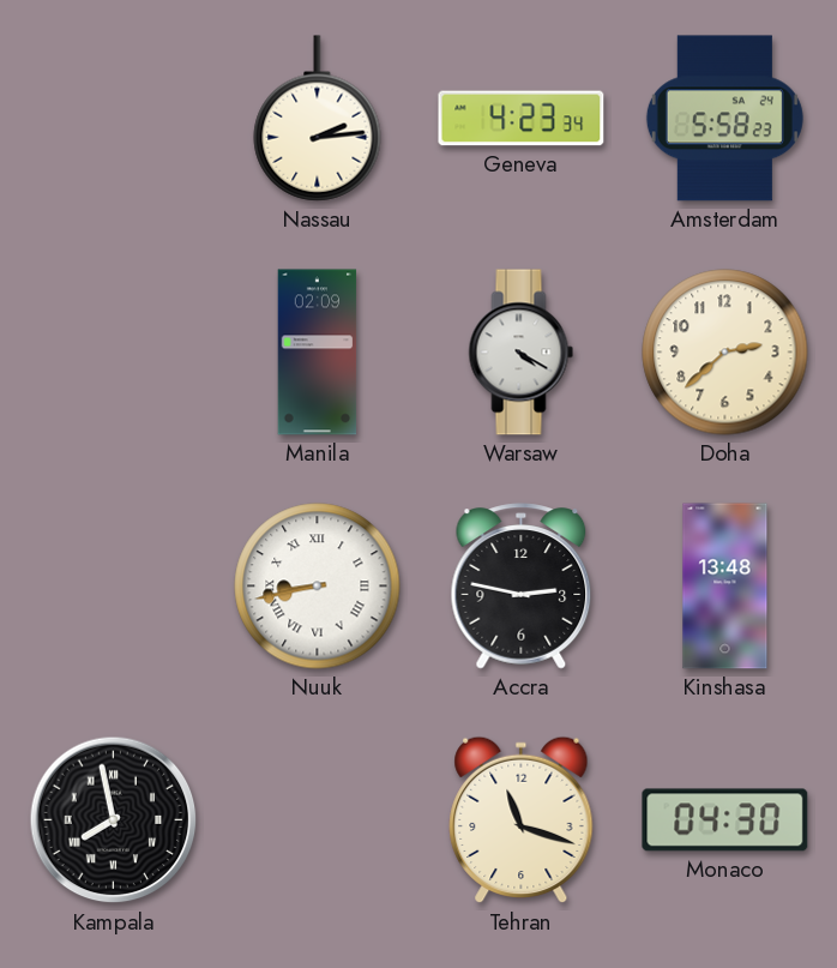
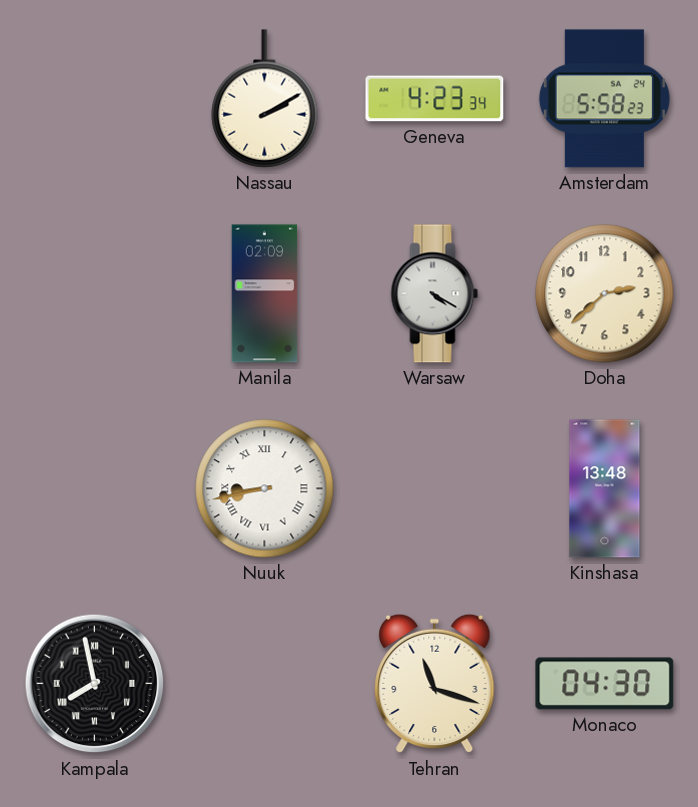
Nassau: 2:14 -> 2:10
Accra: 2:47 -> none
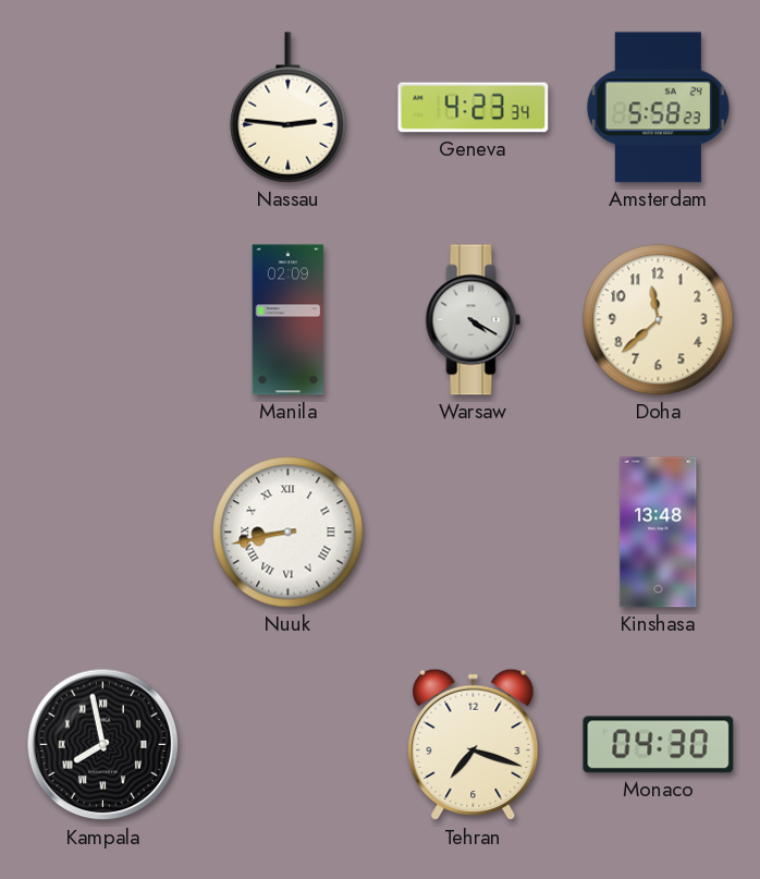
Nassau: 2:10 -> 2:46
Doha: 2:38 -> 11:38
Tehran: 11:18 -> 7:18
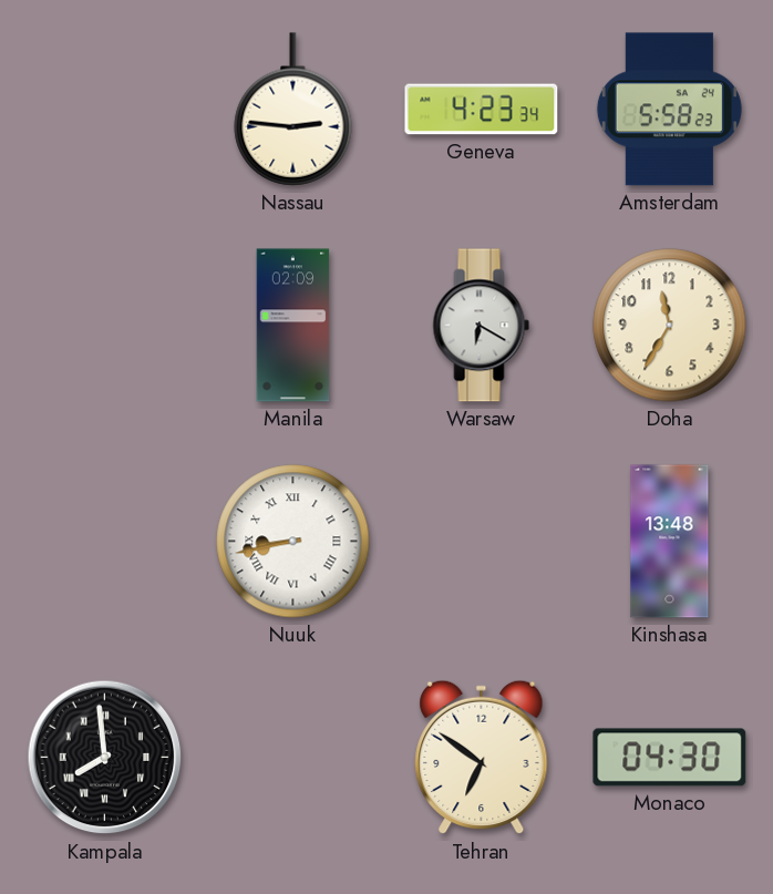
Warsaw: 4:20 -> 6:20
Doha: 11:38 -> 11:35
Kampala: 7:58 -> 7:59
Tehran: 7:18 -> 6:51
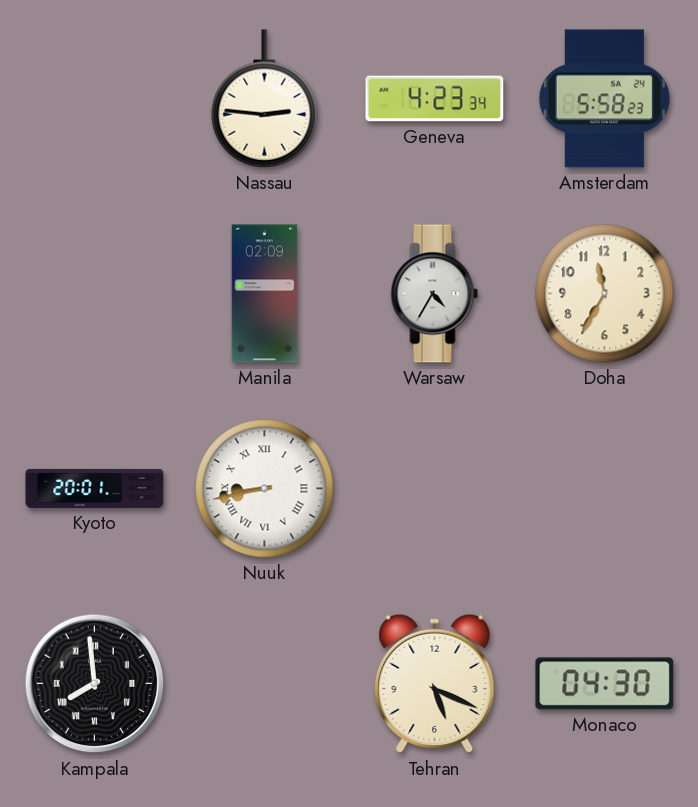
Warsaw: 6:20 -> 4:35
Kyoto: none -> 20:01
Kinshasa: 13:48 -> none
Tehran: 6:51 -> 5:19
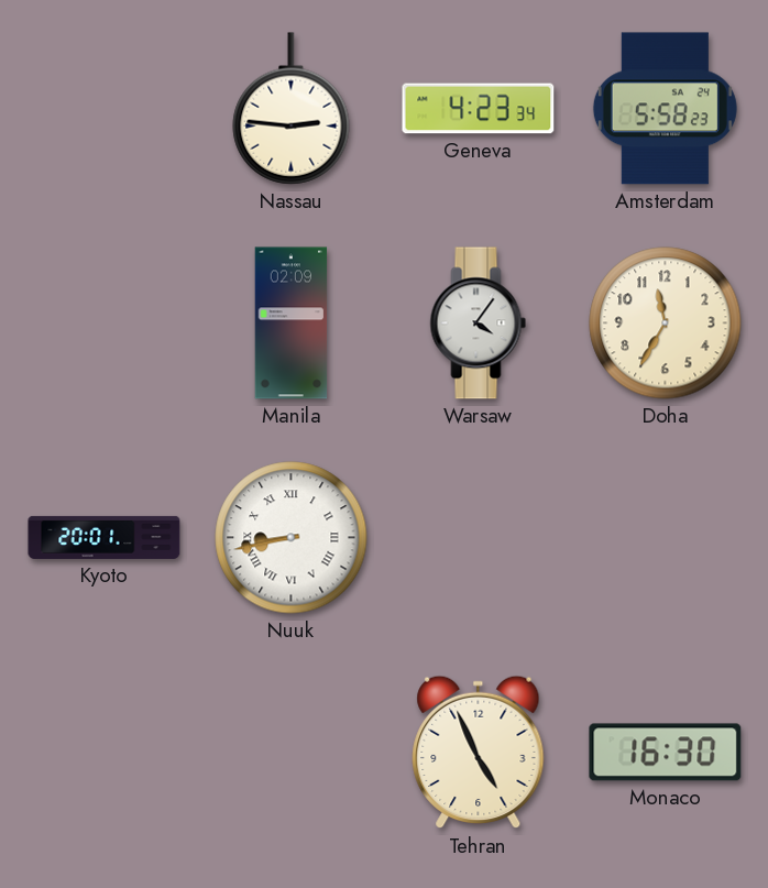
Warsaw: 4:35 -> 4:06
Kampala: 7:59 -> none
Tehran: 5:19 -> 4:56
Monaco: 04:30 -> 16:30
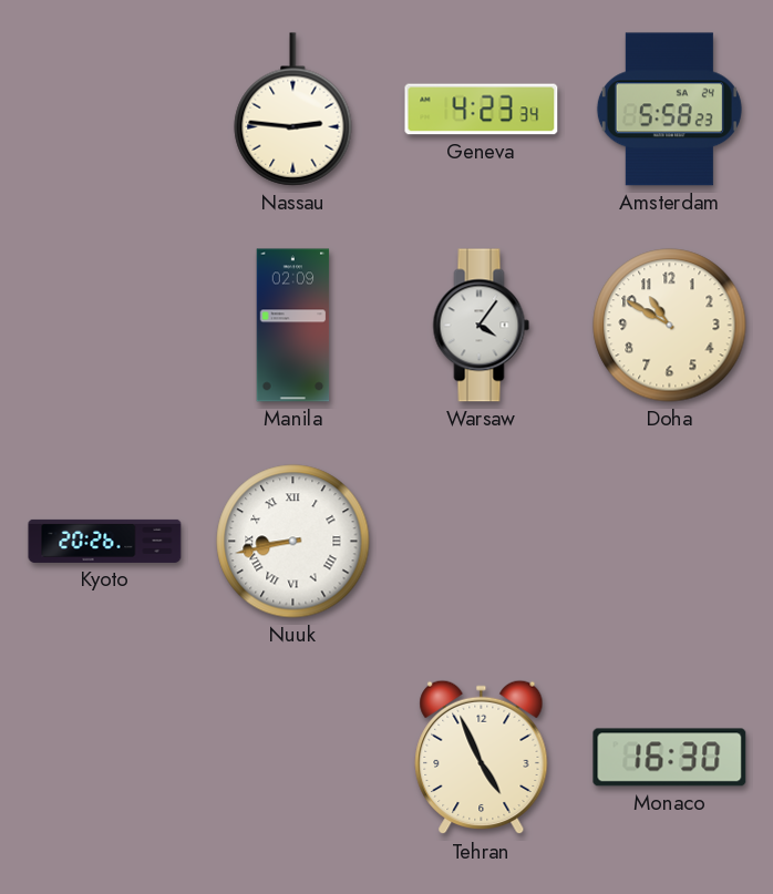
Doha: 11:35 -> 10:50
Kyoto: 20:01 -> 20:26
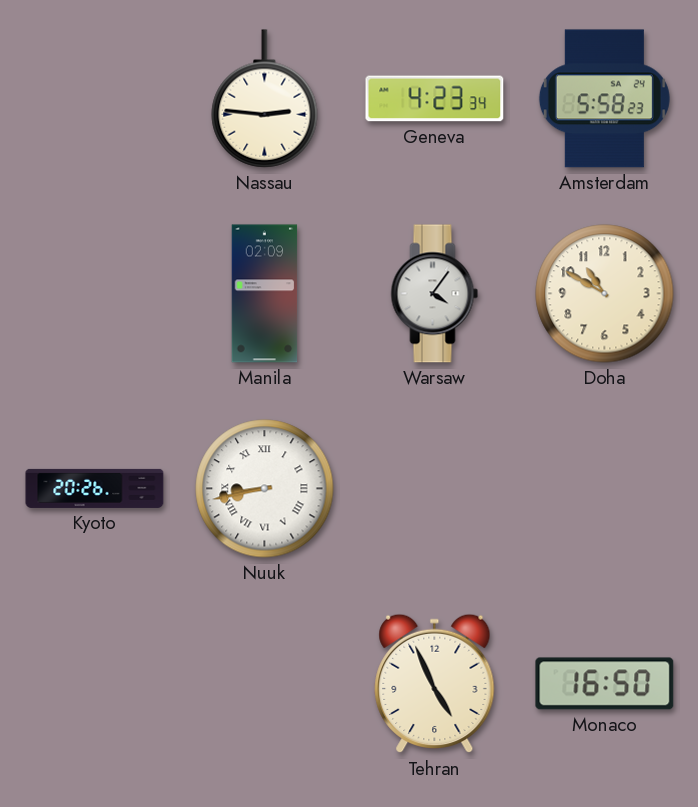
Monaco: 16:30 -> 16:50
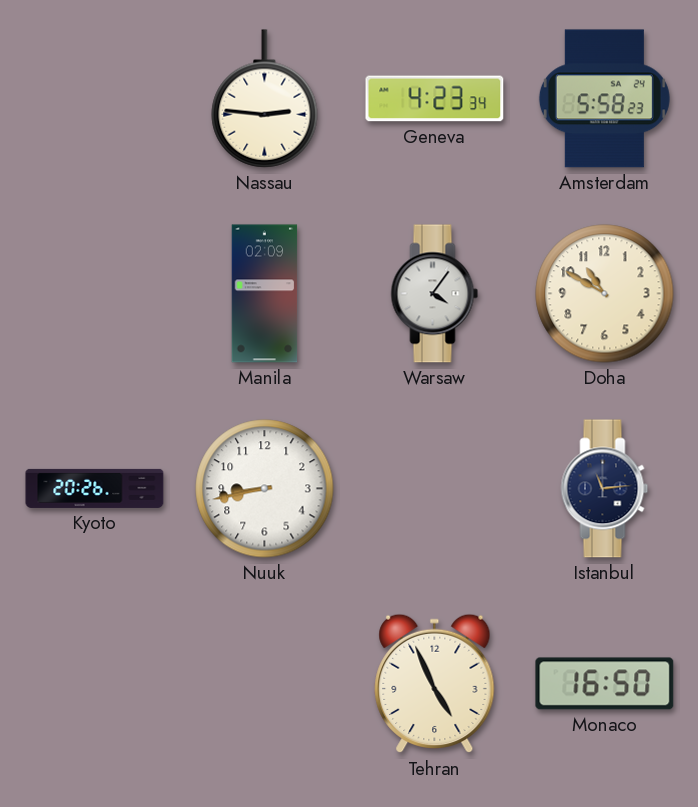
Nuuk numerals: Roman -> Arabic
Istanbul: none -> 11:14
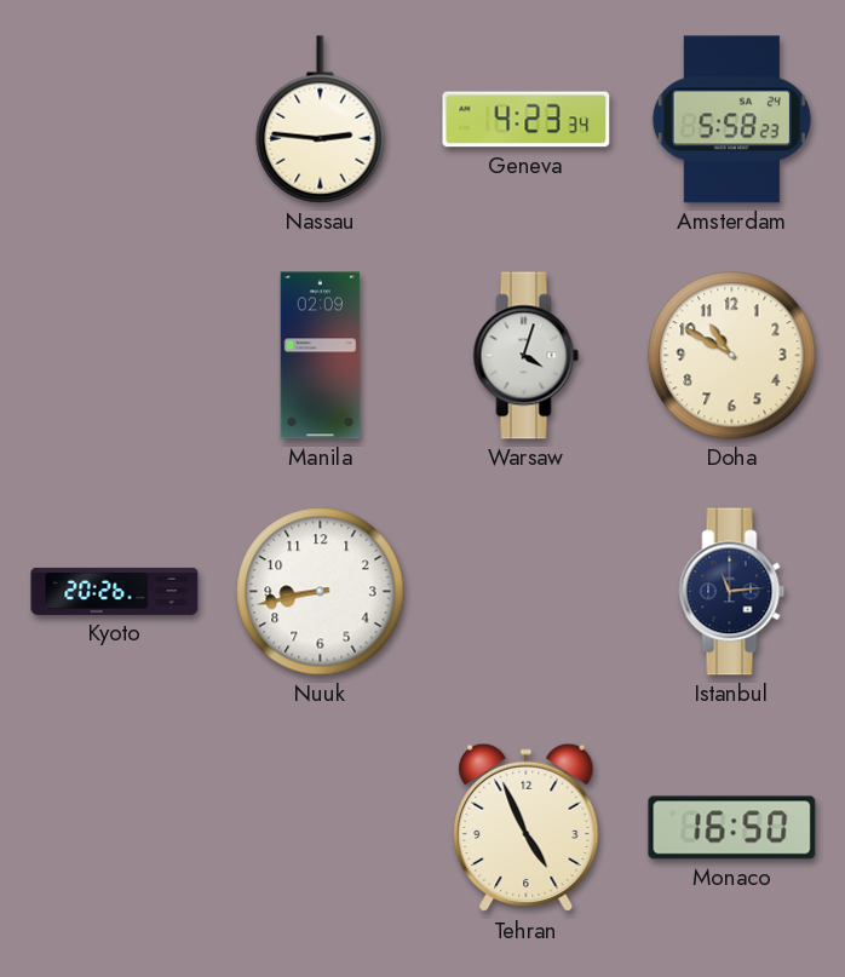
Warsaw: 4:06 -> 4:03
